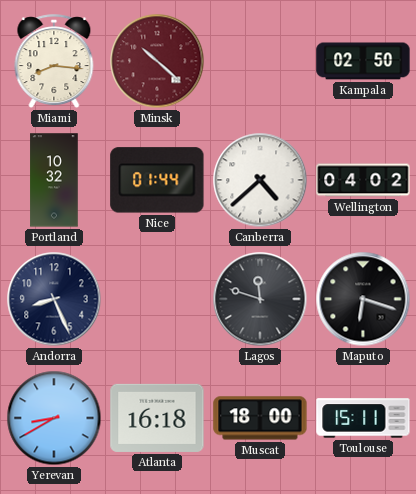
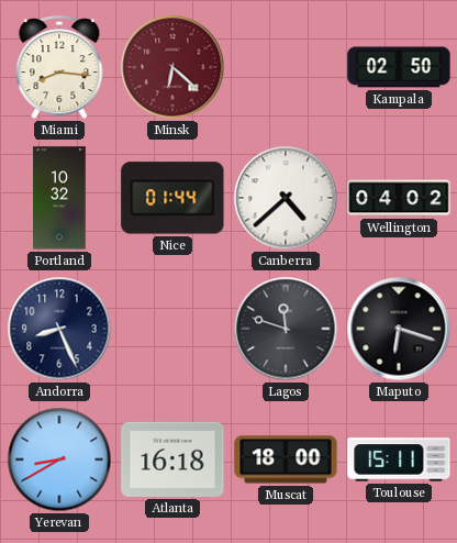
Minsk: 10:22 -> 6:22
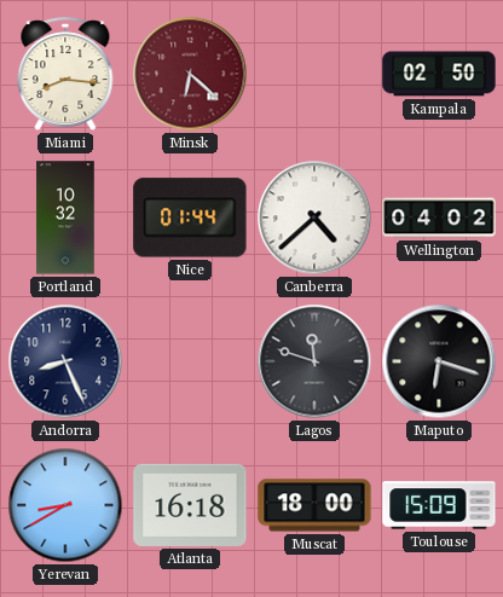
Toulouse: 15:11 -> 15:09
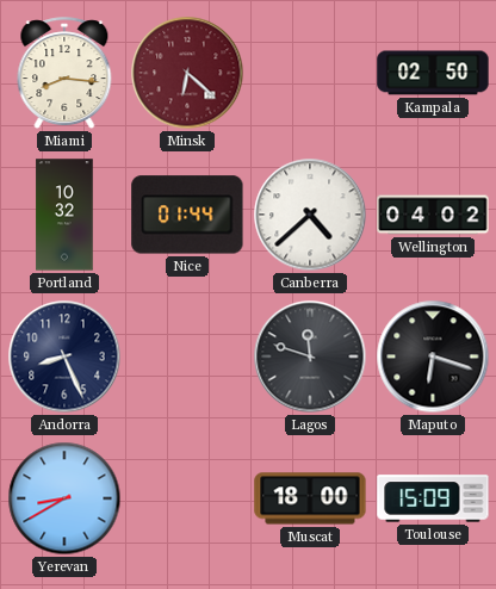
Atlanta: 16:18 -> none
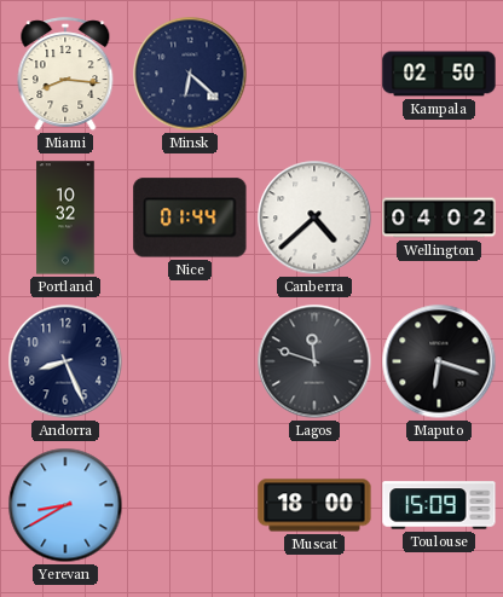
Minsk dial: burgundy -> navy
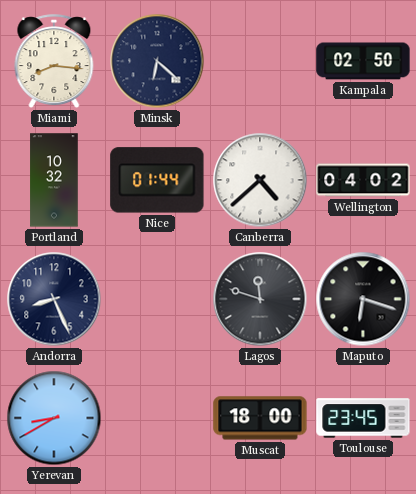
Toulouse: 15:09 -> 23:45
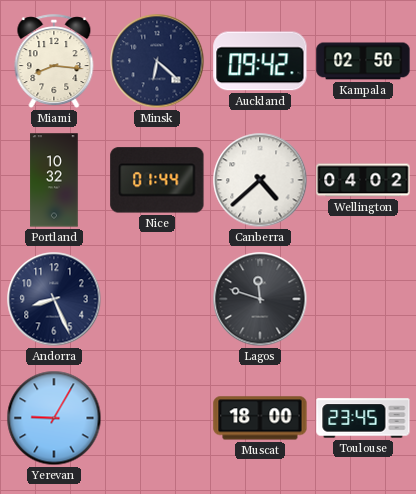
Auckland: none -> 09:42
Maputo: 6:18 -> none
Yerevan: 8:40 -> 9:05
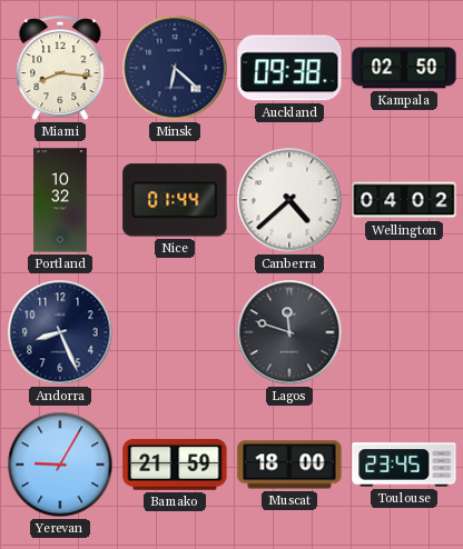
Auckland: 09:42 -> 09:38
Bamako: none -> 21:59
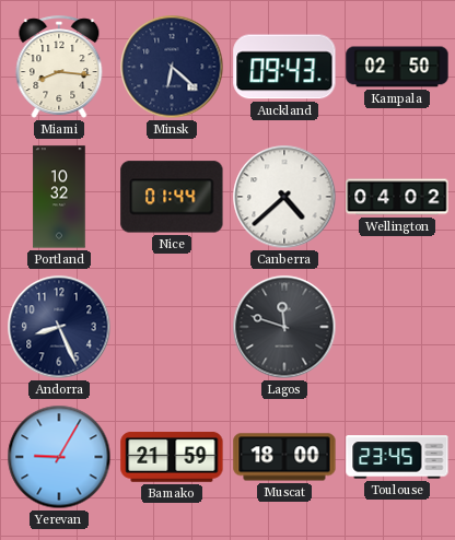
Auckland: 09:38 -> 09:43
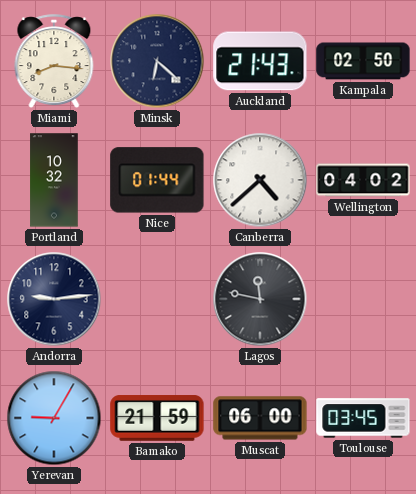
Auckland: 09:43 -> 21:43
Andorra: 8:26 -> 9:14
Lagos: 11:48 -> 11:47
Muscat: 18:00 -> 06:00
Toulouse: 23:45 -> 03:45
